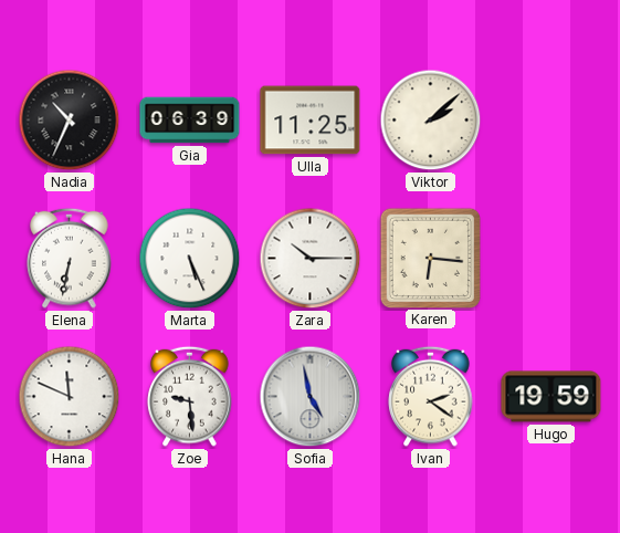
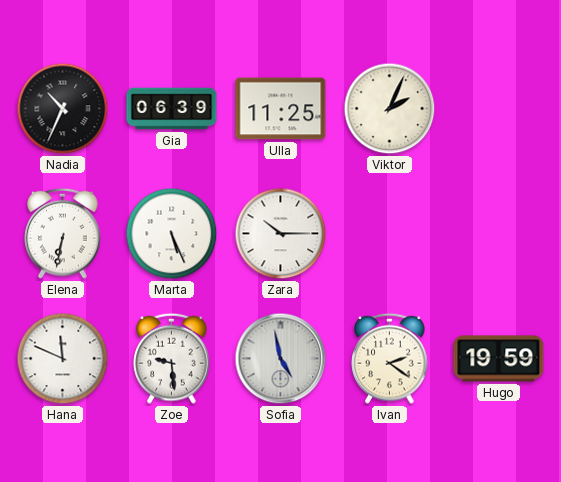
Viktor: 2:08 -> 2:04
Karen: 6:16 -> none
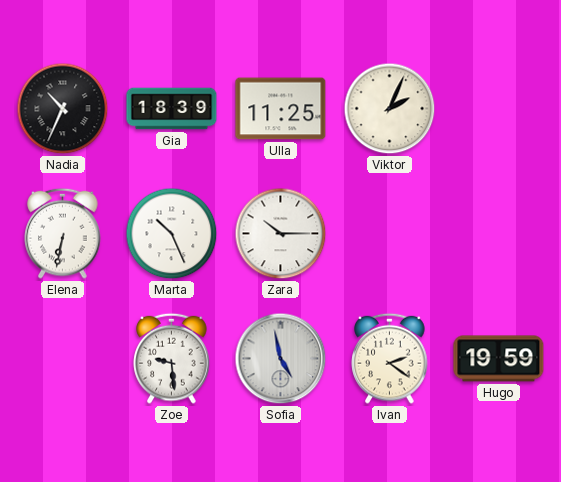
Gia: 06:39 -> 18:39
Marta: 5:26 -> 10:26
Hana: 11:49 -> none
